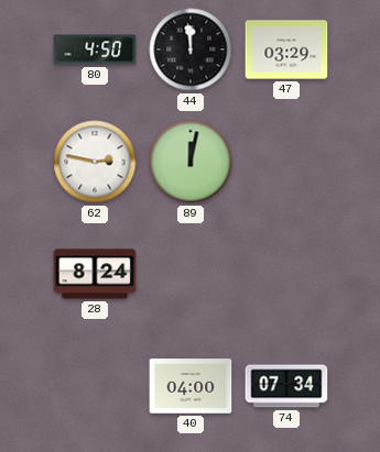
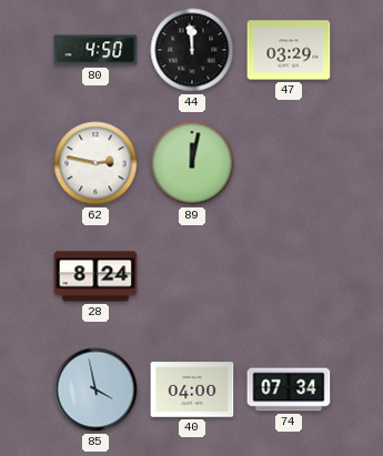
85: none -> 3:58
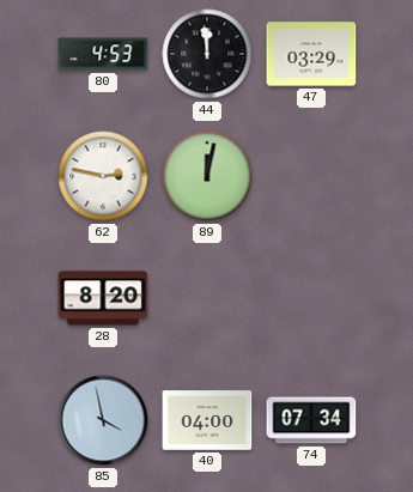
80: 4:50 -> 4:53
28: 8:24 -> 8:20
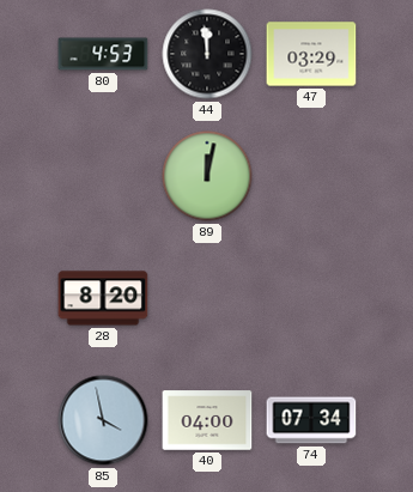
62: 2:47 -> none
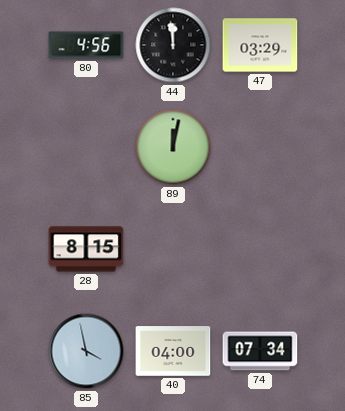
80: 4:53 -> 4:56
28: 8:20 -> 8:15
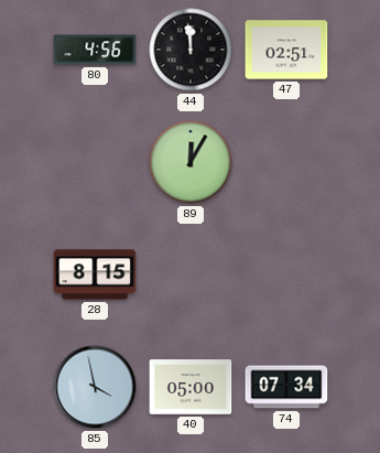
47: 03:29 -> 02:51
89: 12:02 -> 12:05
40: 04:00 -> 05:00
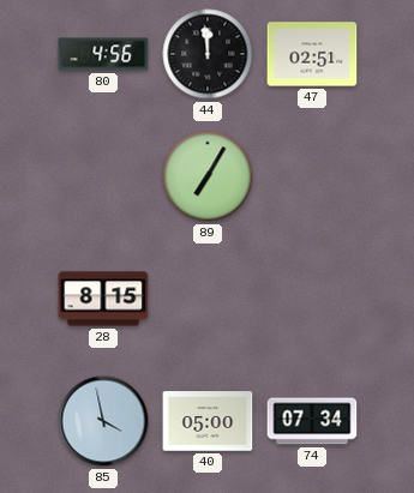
89: 12:05 -> 7:05
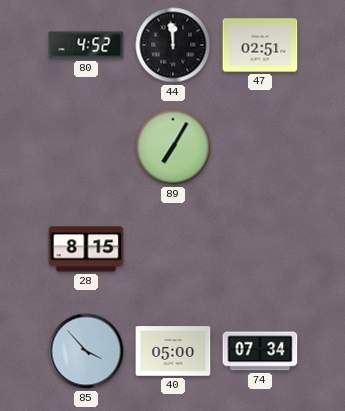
80: 4:56 -> 4:52
85: 3:58 -> 3:53
